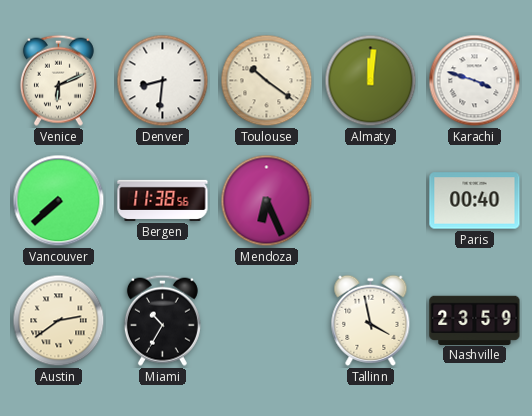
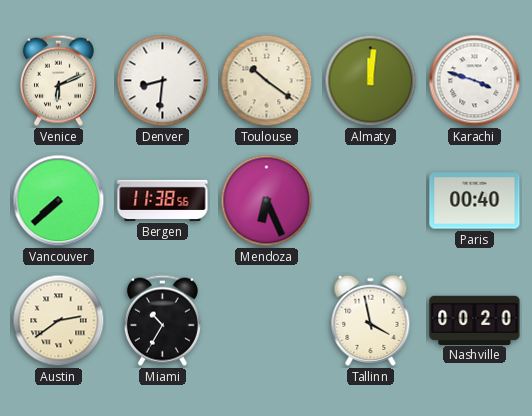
Nashville: 23:59 -> 00:20
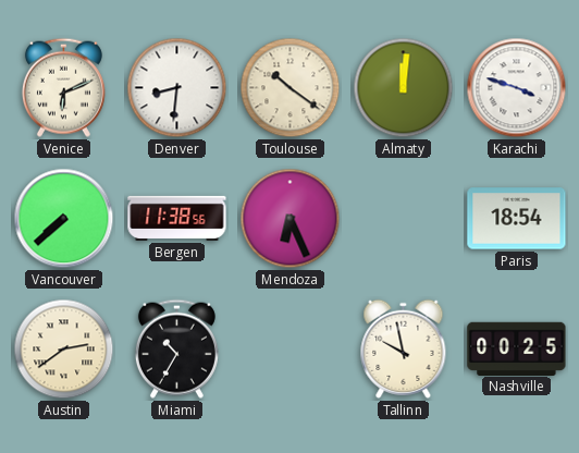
Paris: 00:40 -> 18:54
Tallinn: 3:58 -> 9:58
Nashville: 00:20 -> 00:25
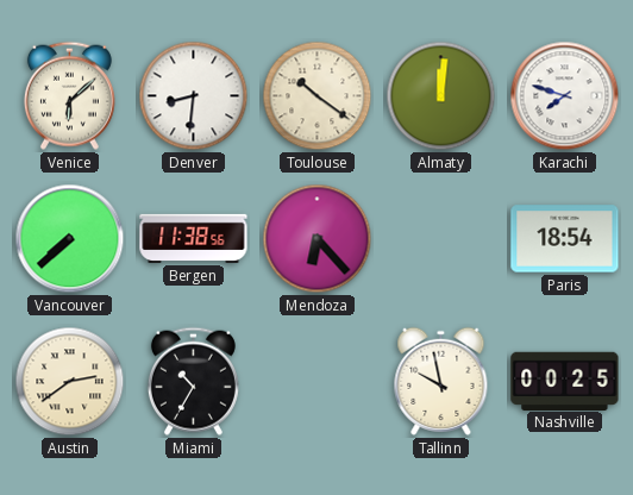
Venice: 6:11 -> 6:08
Karachi: 3:48 -> 7:48
Mendoza: 6:26 -> 6:23
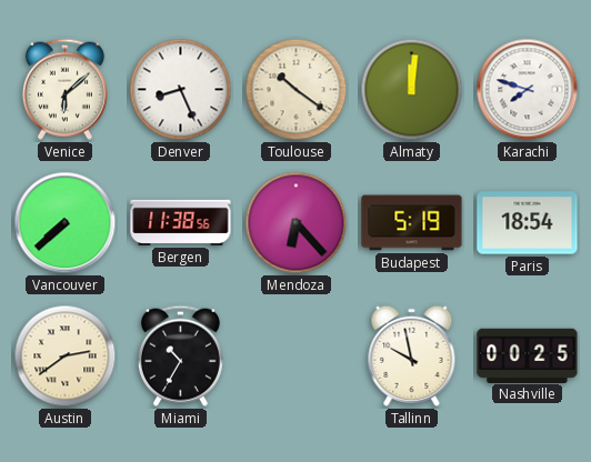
Denver: 8:31 -> 8:26
Budapest: none -> 5:19
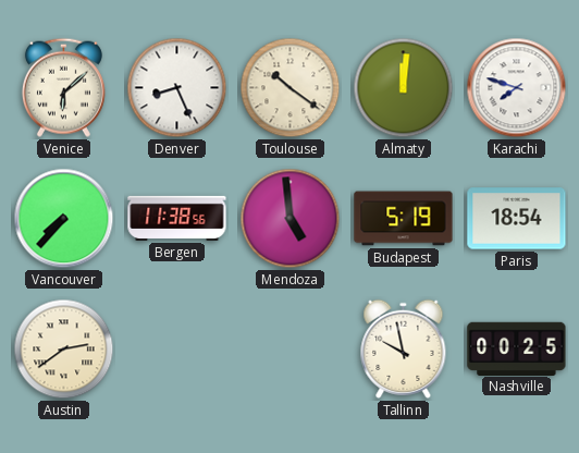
Vancouver: 7:38 -> 7:37
Mendoza: 6:23 -> 4:59
Miami: 10:35 -> none
